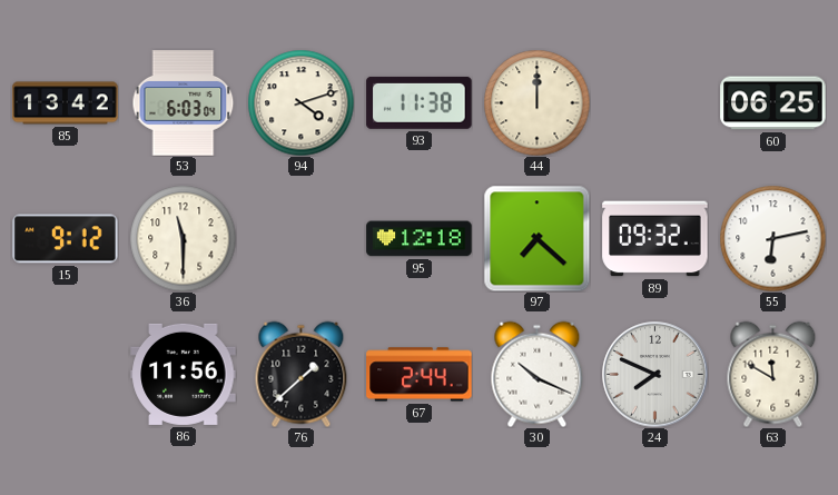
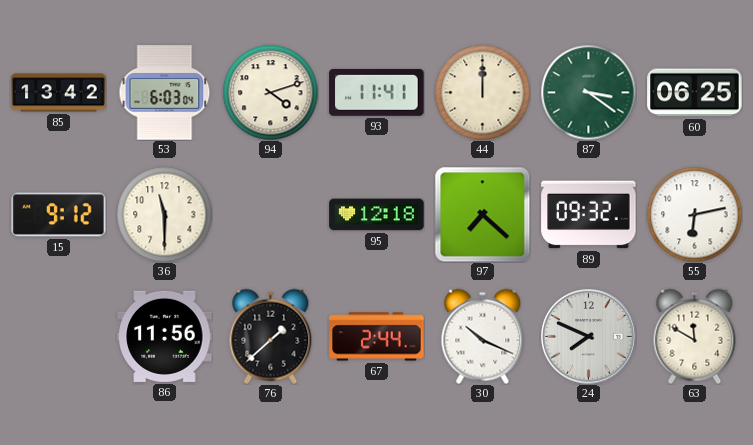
93: 11:38 -> 11:41
87: none -> 3:21
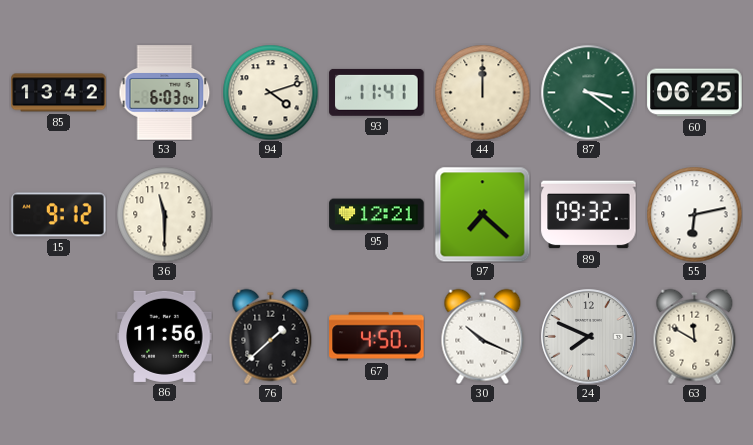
95: 12:18 -> 12:21
67: 2:44 -> 4:50
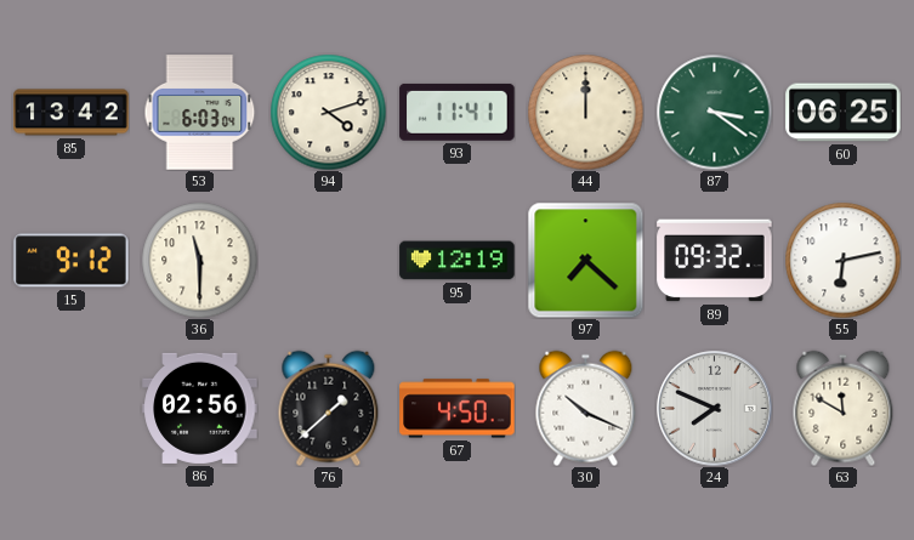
95: 12:21 -> 12:19
86: 11:56 -> 02:56
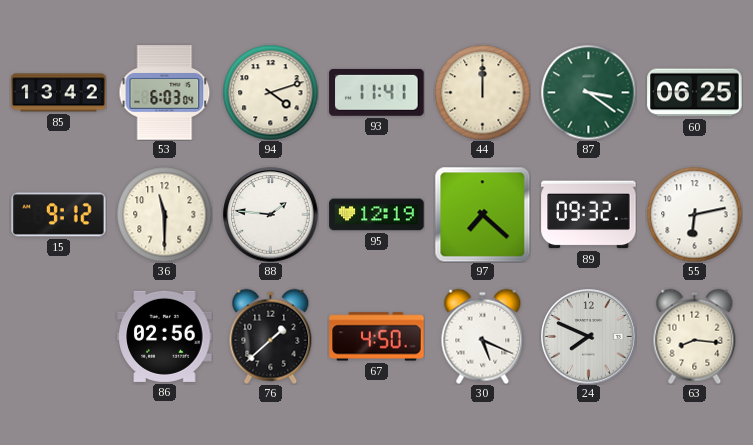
88: none -> 1:46
30: 10:19 -> 5:19
63: 11:50 -> 8:16
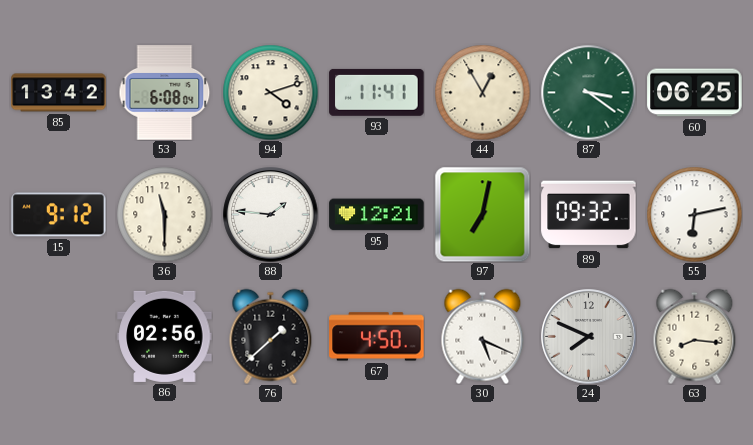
53: 6:03 -> 6:08
44: 12:00 -> 12:55
95: 12:19 -> 12:21
97: 7:22 -> 7:02
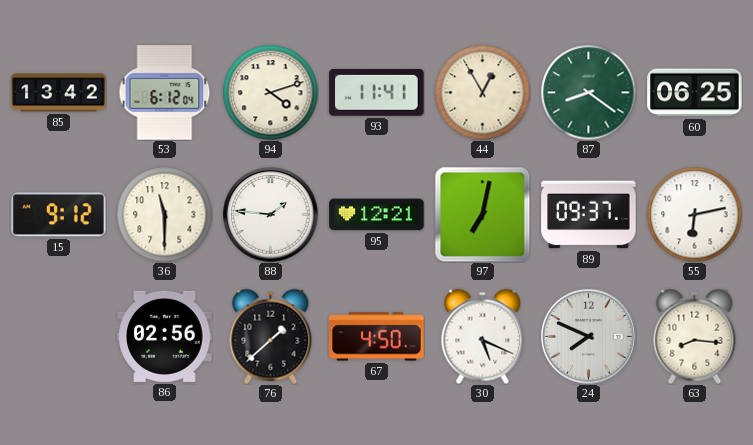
53: 6:08 -> 6:12
87: 3:21 -> 8:21
89: 09:32 -> 09:37
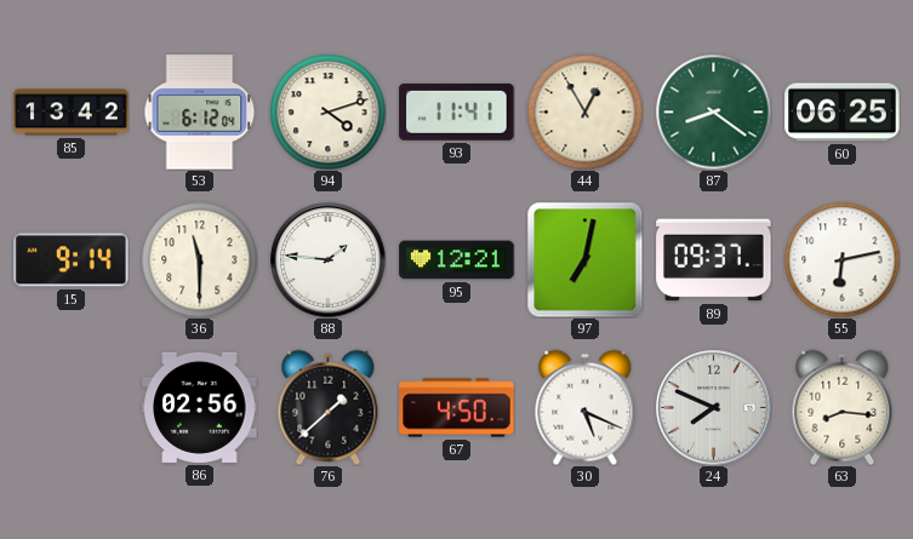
15: 9:12 -> 9:14
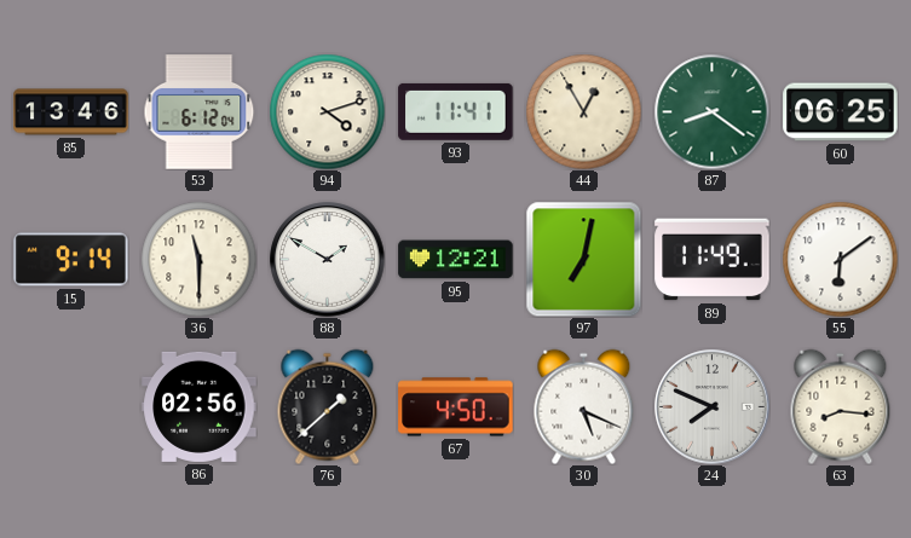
85: 13:42 -> 13:46
88: 1:46 -> 1:50
89: 09:37 -> 11:49
55: 6:13 -> 6:09
